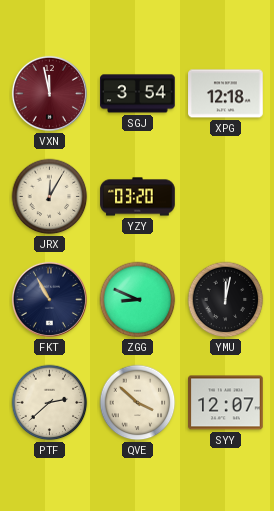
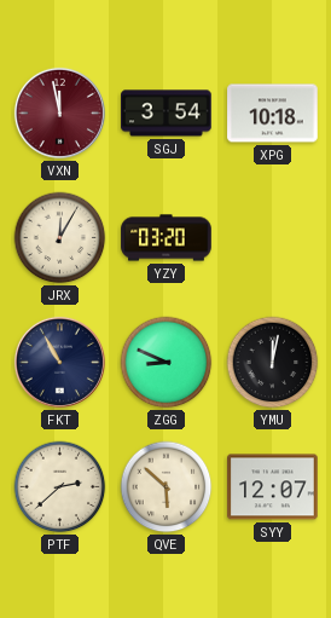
XPG: 12:18 -> 10:18
QVE: 3:52 -> 5:52
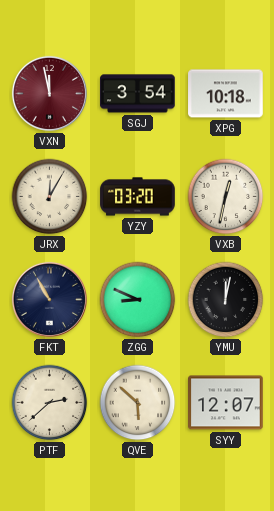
VXB: none -> 12:32
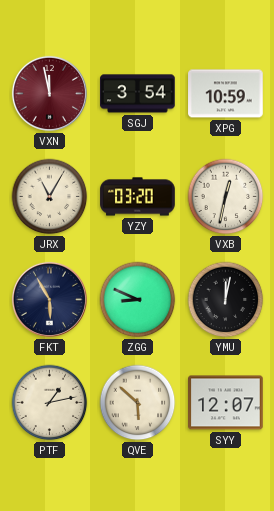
XPG: 10:18 -> 10:59
JRX: 12:05 -> 11:05
FKT: 10:55 -> 5:55
PTF: 2:38 -> 1:13
